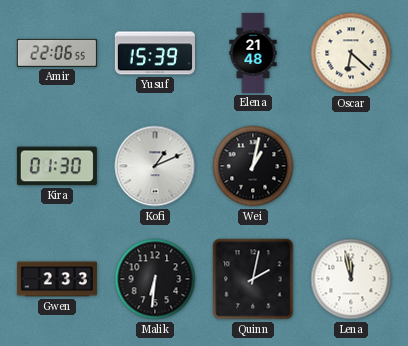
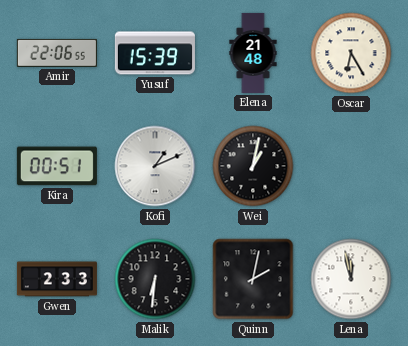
Oscar: 6:22 -> 6:25
Kira: 01:30 -> 00:51
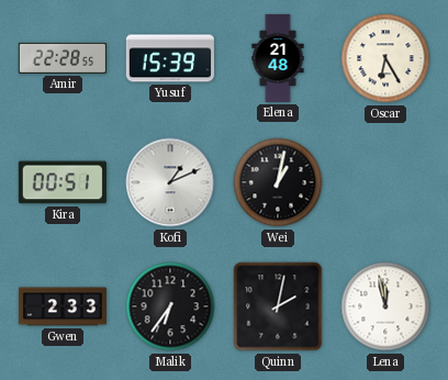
Amir: 22:06 -> 22:28
Malik: 6:31 -> 6:36
